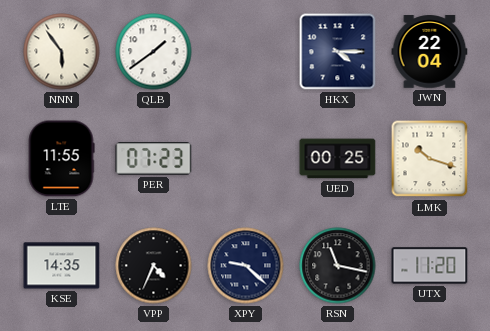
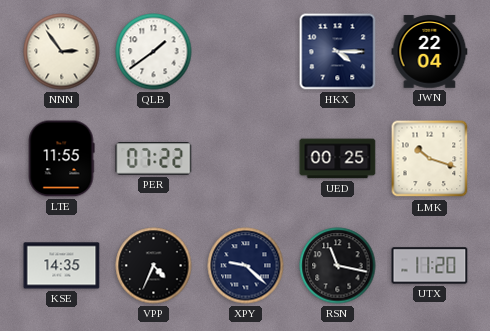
NNN: 5:54 -> 2:54
PER: 07:23 -> 07:22
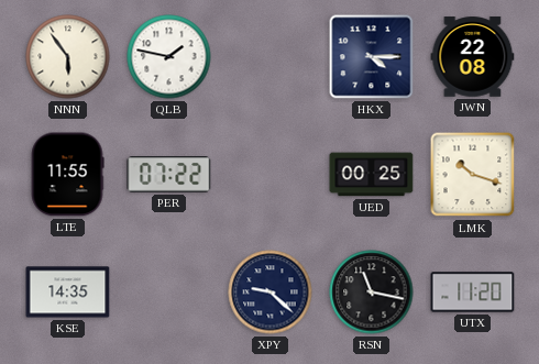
NNN: 2:54 -> 5:54
QLB: 1:39 -> 1:47
JWN: 22:04 -> 22:08
VPP: 4:34 -> none
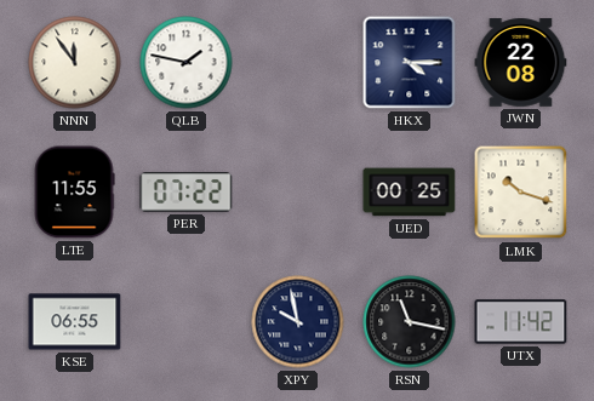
NNN: 5:54 -> 11:54
KSE: 14:35 -> 06:55
XPY: 9:22 -> 9:58
UTX: 11:20 -> 11:42
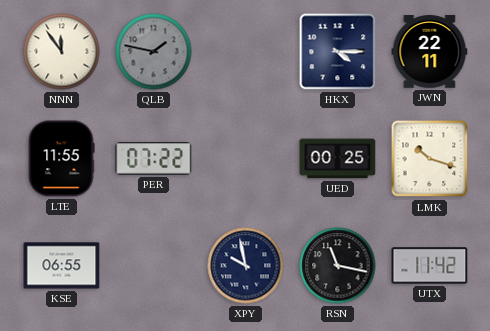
QLB dial: white -> grey
JWN: 22:08 -> 22:11
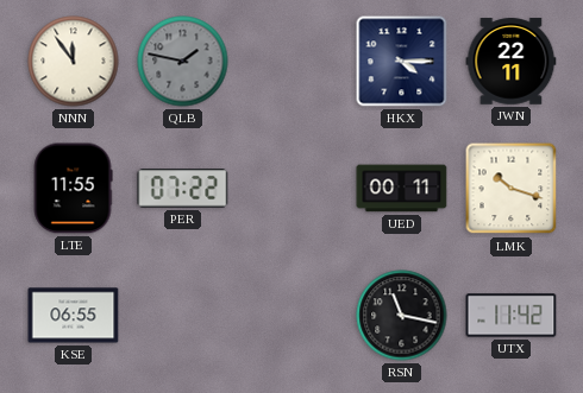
UED: 00:25 -> 00:11
XPY: 9:58 -> none
